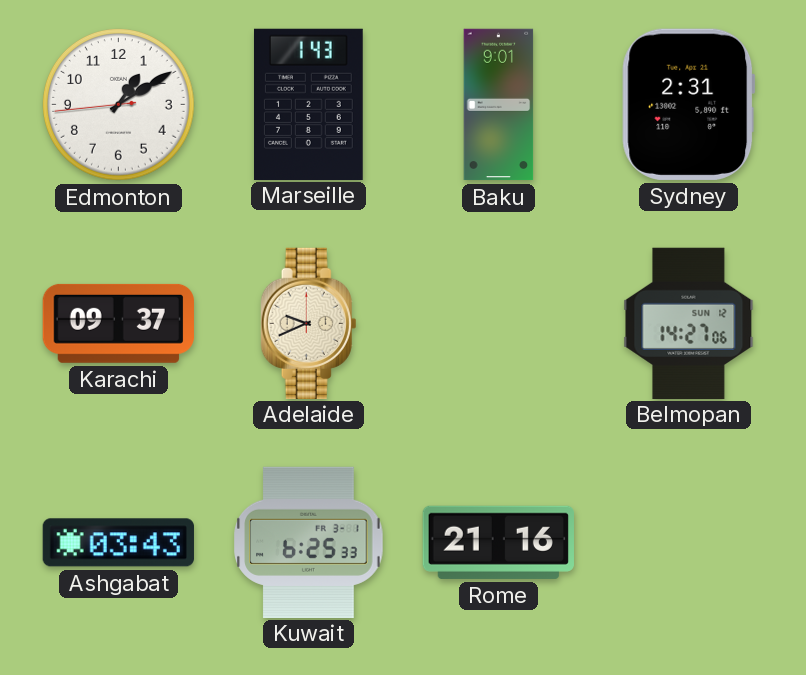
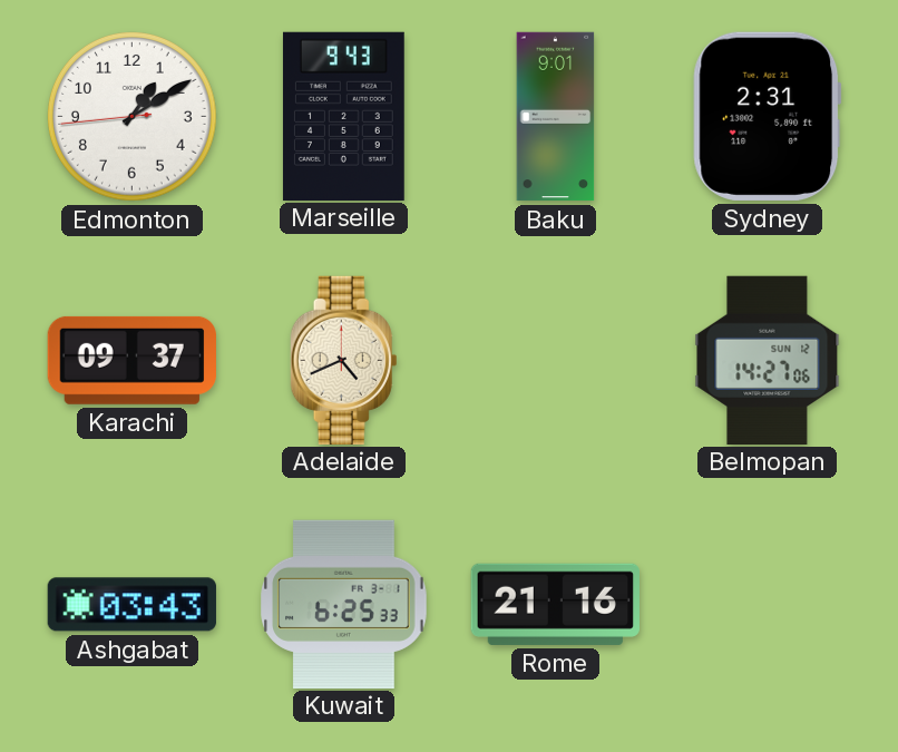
Marseille: 1:43 -> 9:43
Adelaide: 9:41 -> 4:41
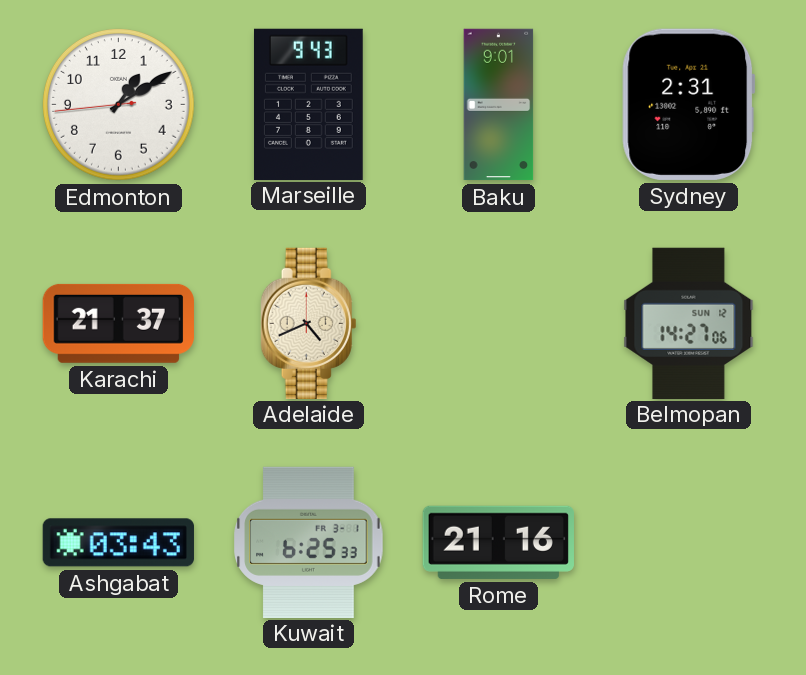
Karachi: 09:37 -> 21:37
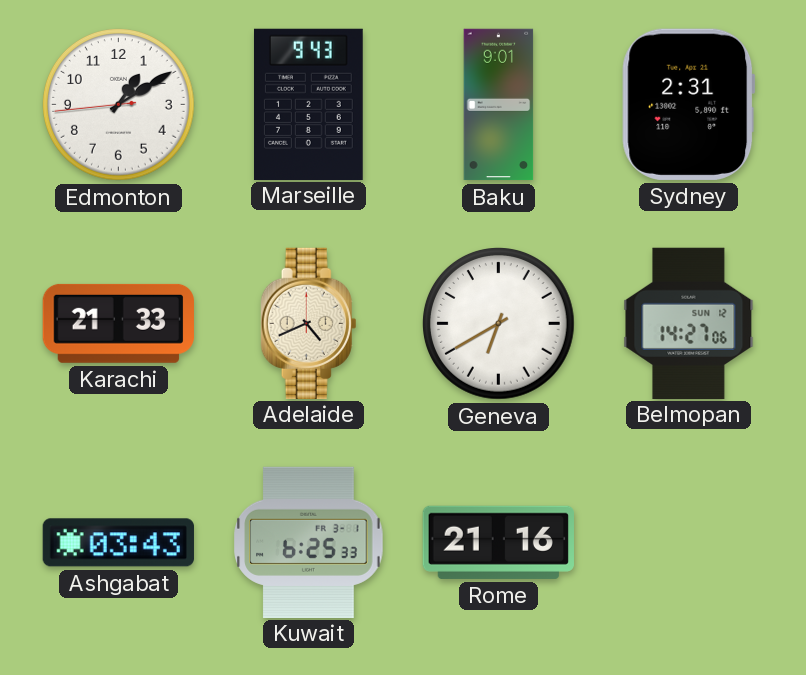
Karachi: 21:37 -> 21:33
Geneva: none -> 6:40
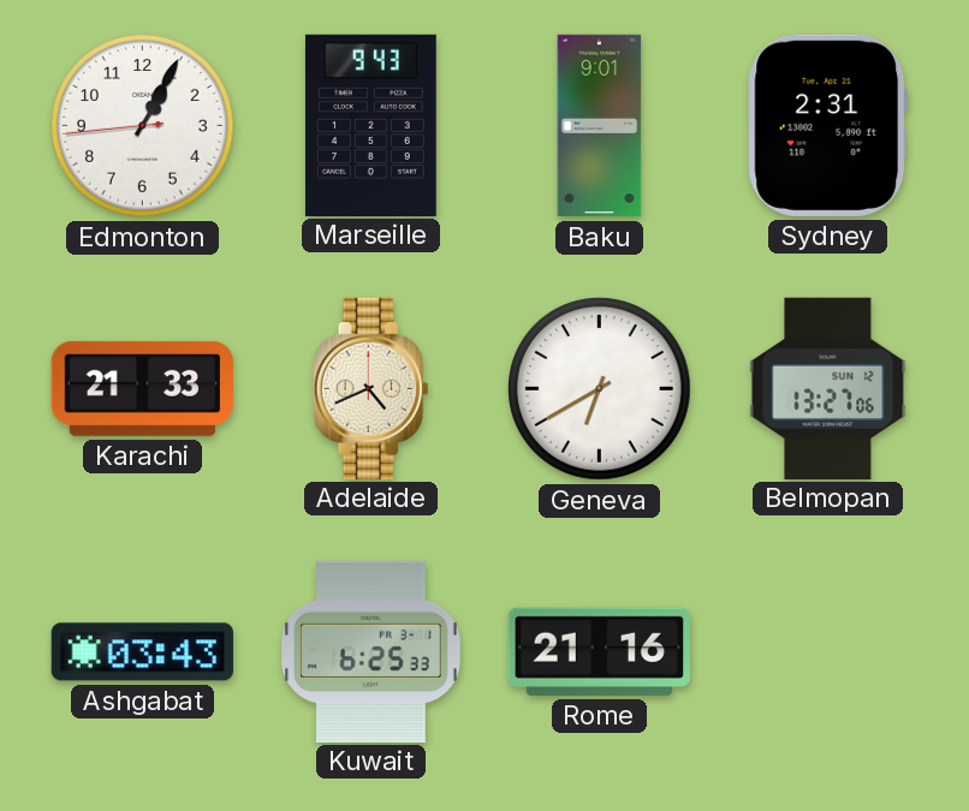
Edmonton: 1:09 -> 1:04
Belmopan: 14:27 -> 13:27
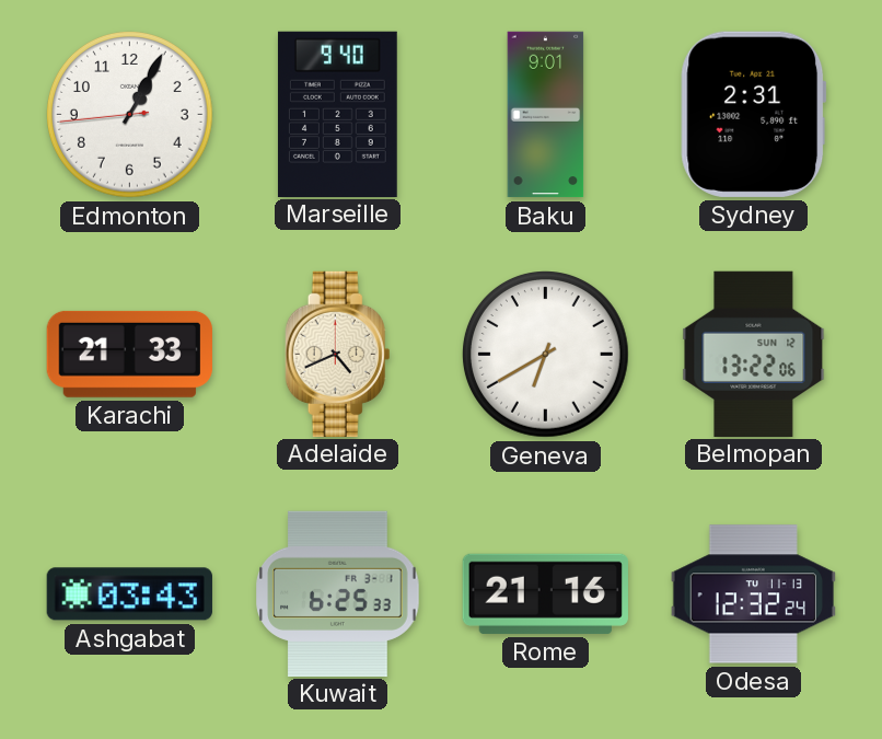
Marseille: 9:43 -> 9:40
Belmopan: 13:27 -> 13:22
Odesa: none -> 12:32
